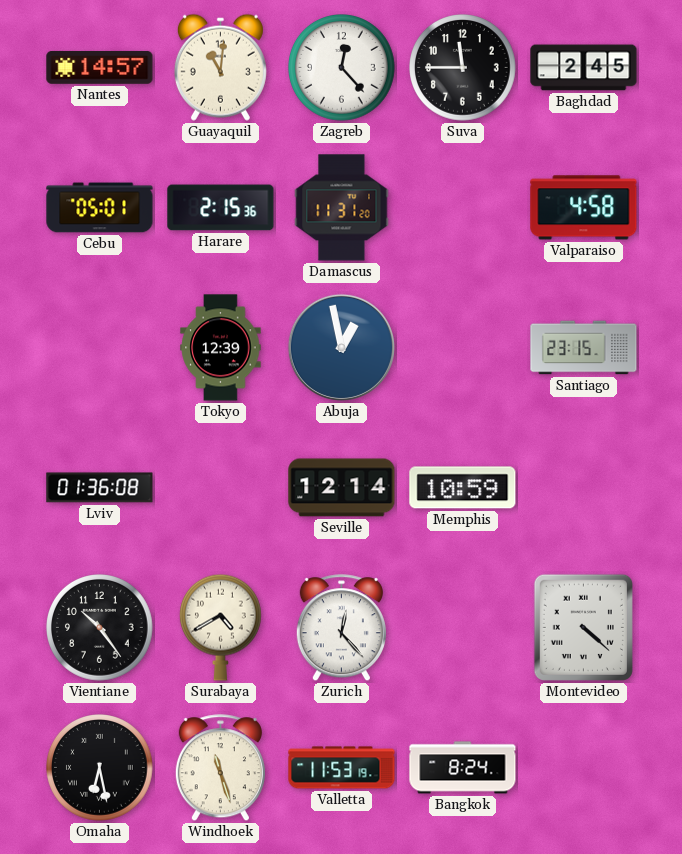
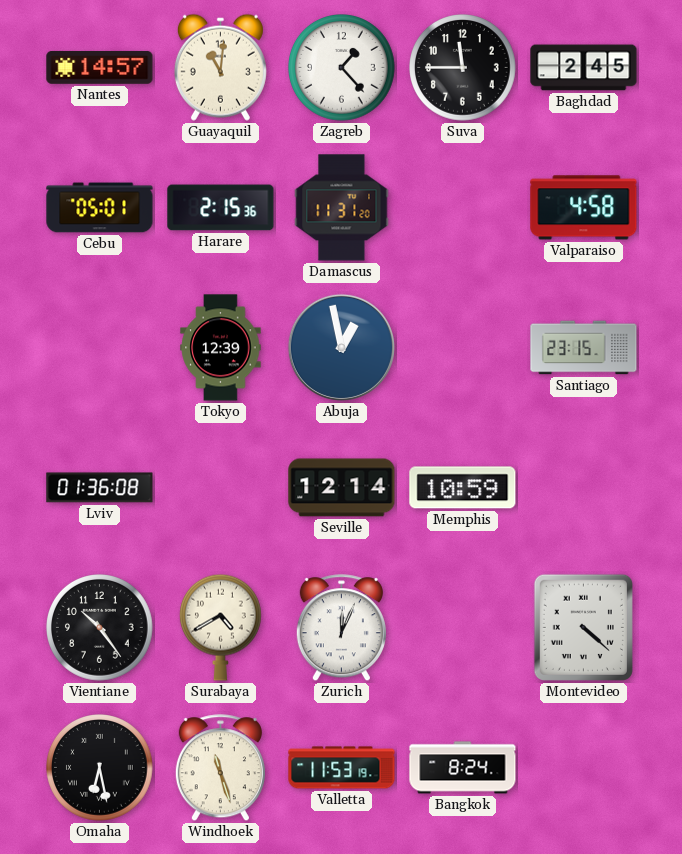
Zagreb: 12:23 -> 1:23
Zurich: 12:23 -> 12:04
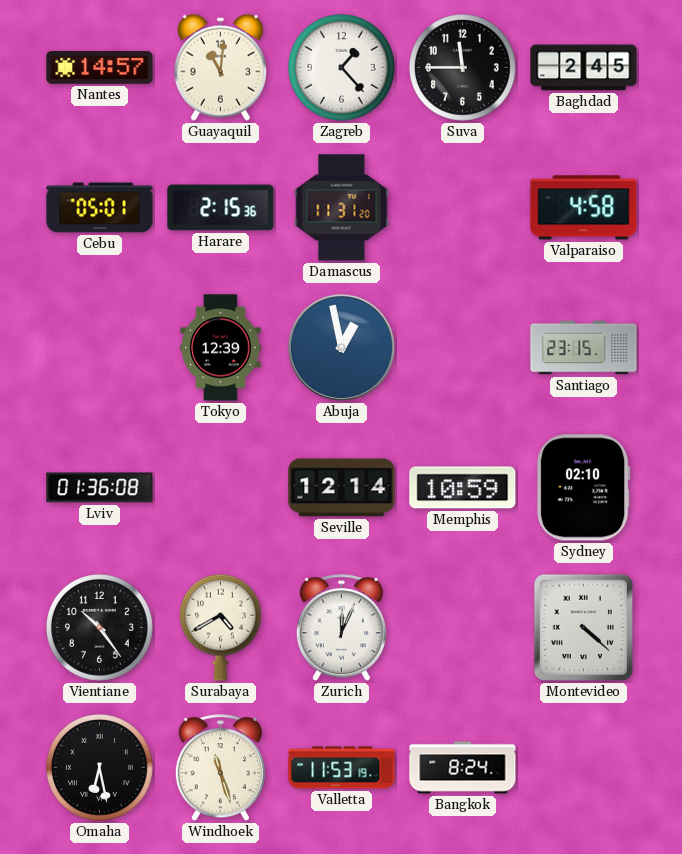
Sydney: none -> 02:10
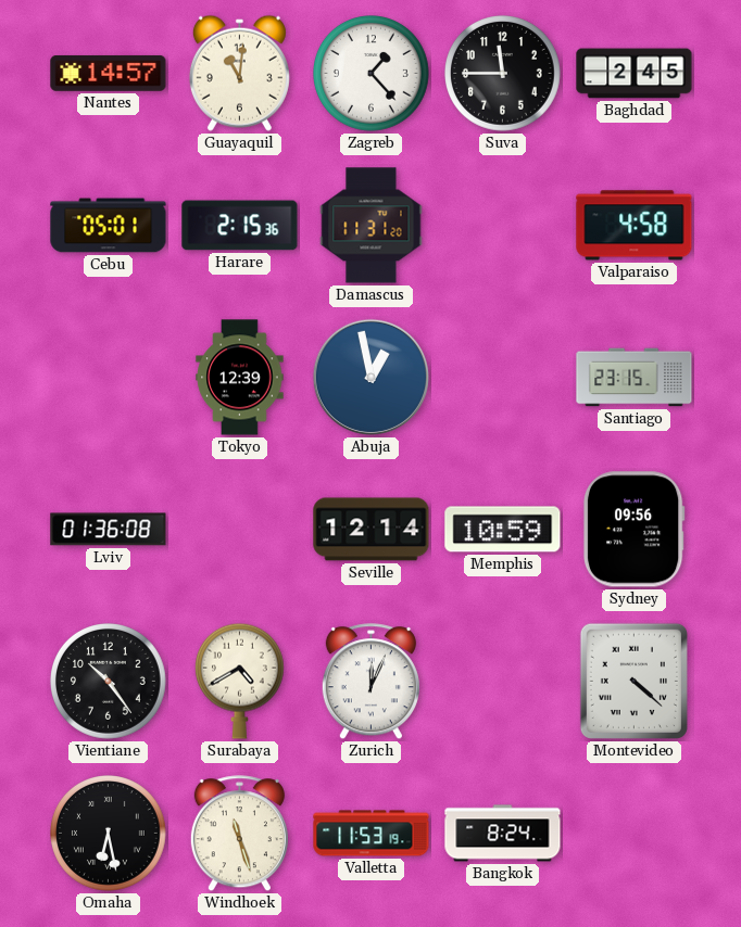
Sydney: 02:10 -> 09:56
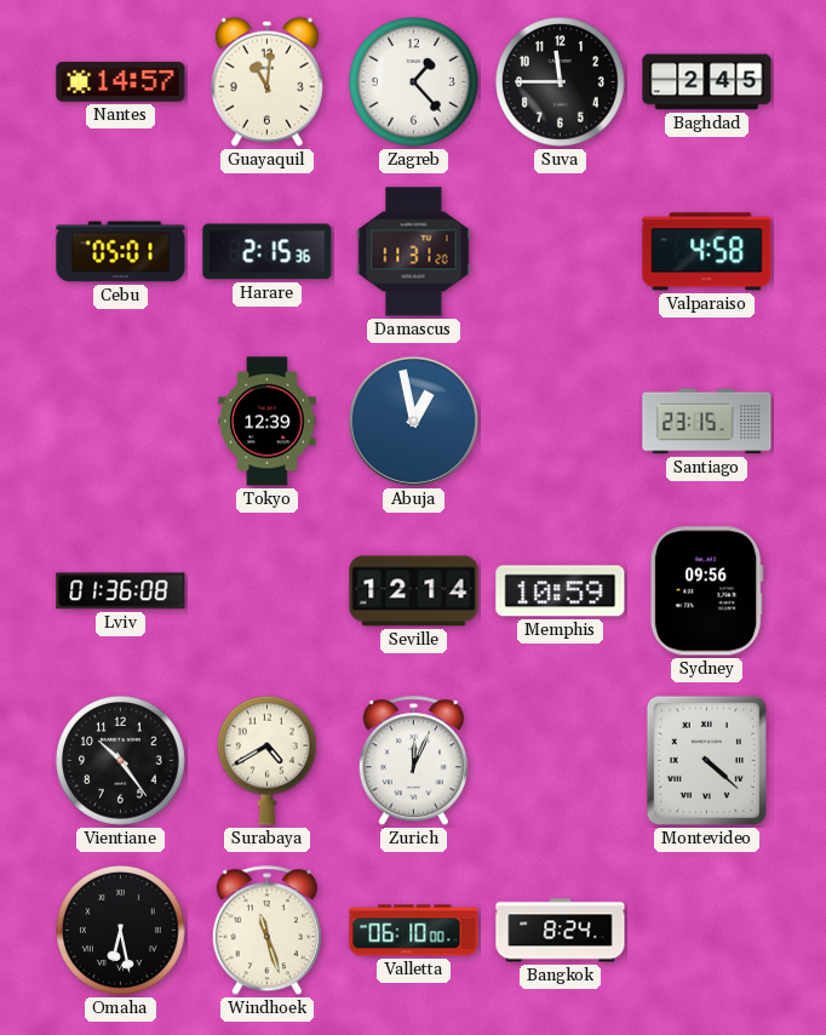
Valletta: 11:53 -> 06:10
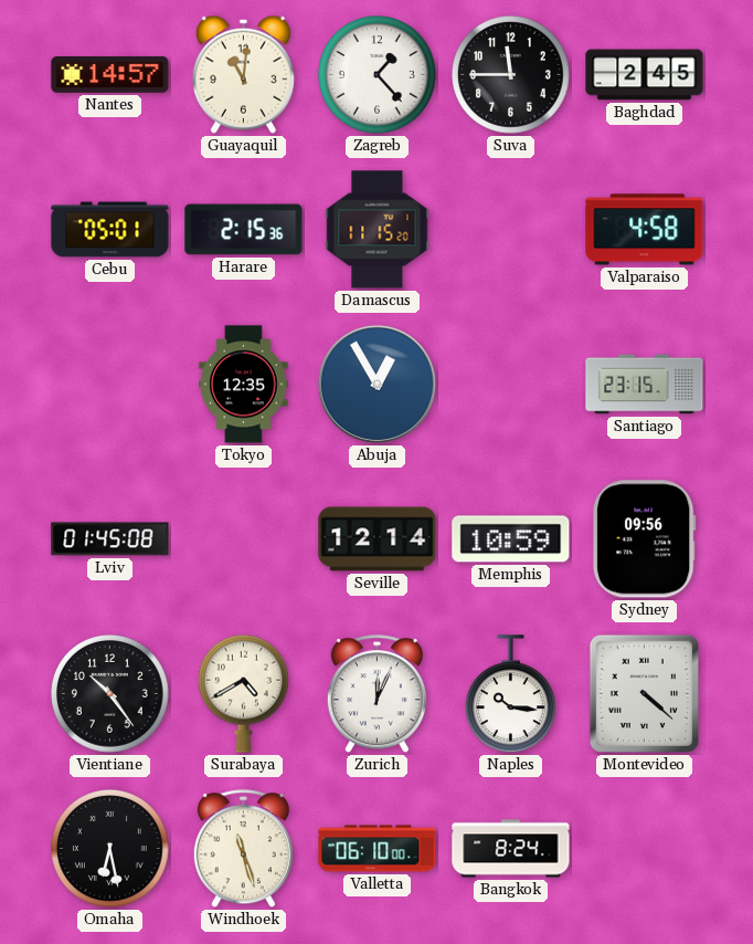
Damascus: 11:31 -> 11:15
Tokyo: 12:39 -> 12:35
Abuja: 12:58 -> 12:55
Lviv: 01:36 -> 01:45
Naples: none -> 10:16
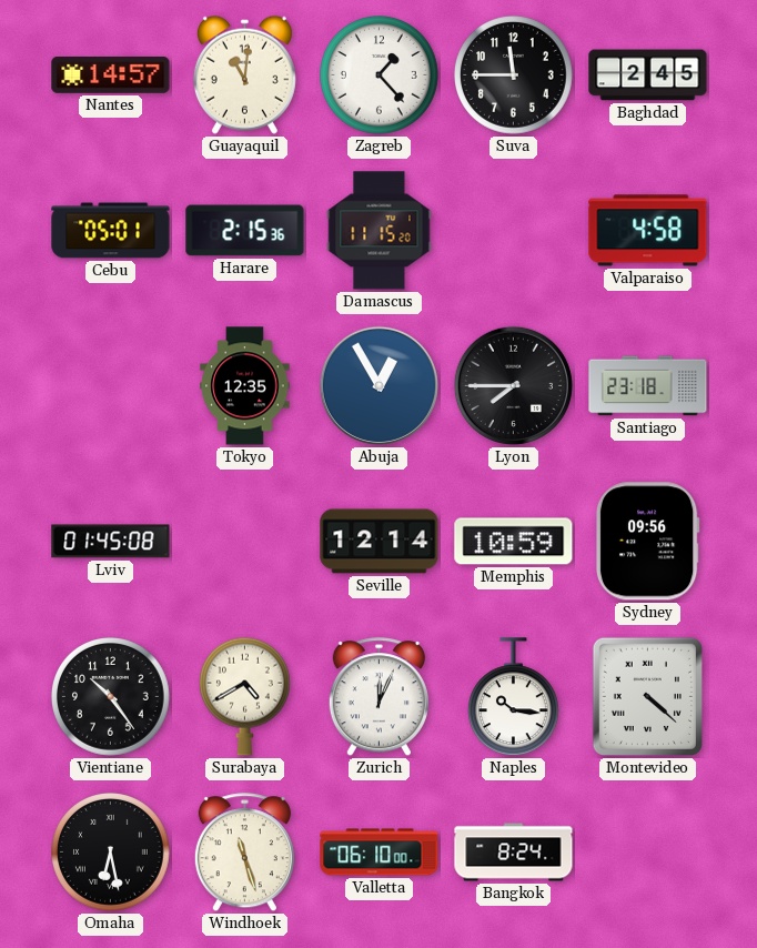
Lyon: none -> 7:45
Santiago: 23:15 -> 23:18
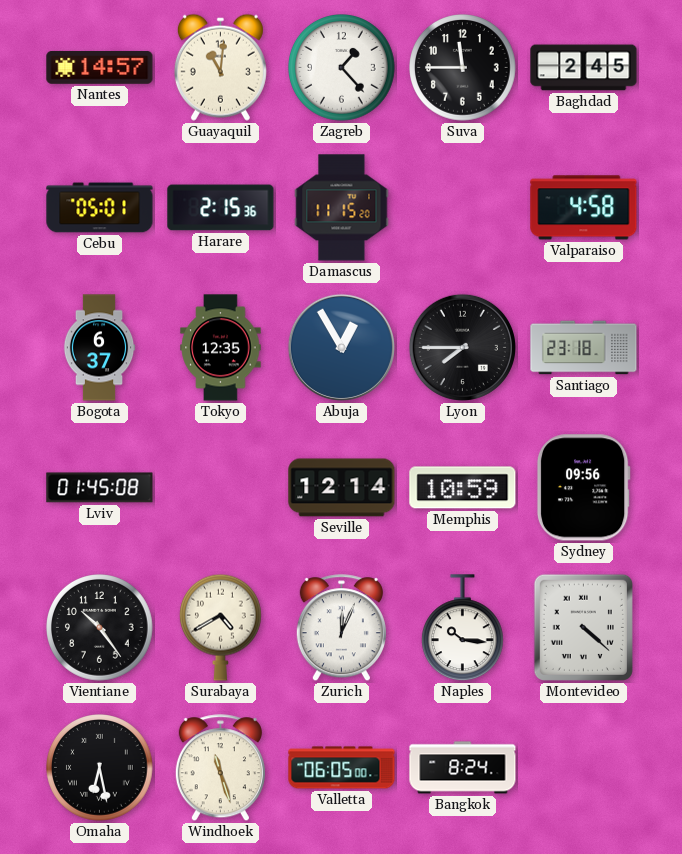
Bogota: none -> 6:37
Valletta: 06:10 -> 06:05
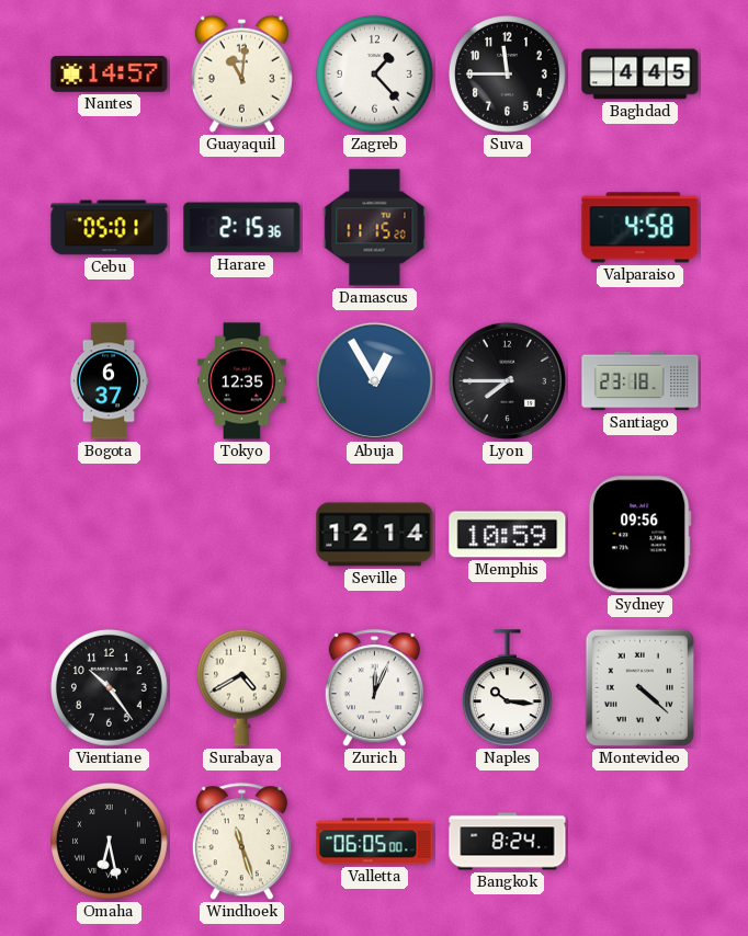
Baghdad: 2:45 -> 4:45
Lviv: 01:45 -> none
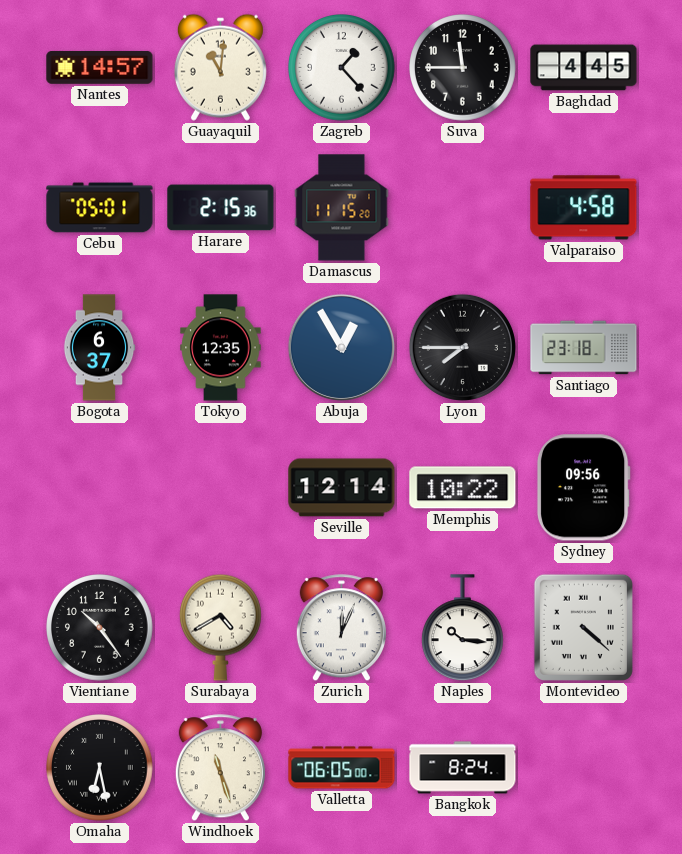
Memphis: 10:59 -> 10:22
